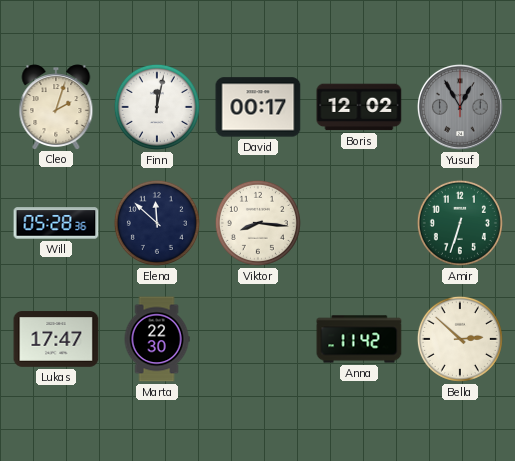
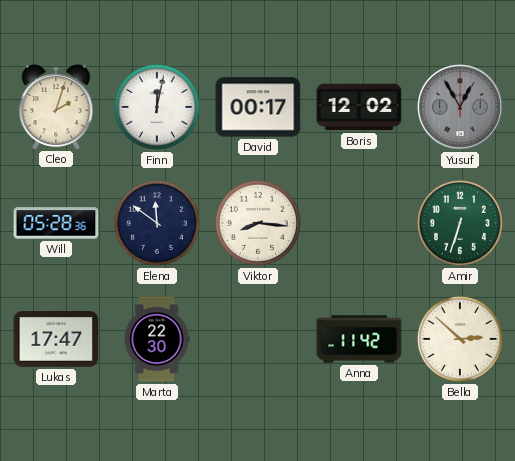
Elena: 11:52 -> 11:51
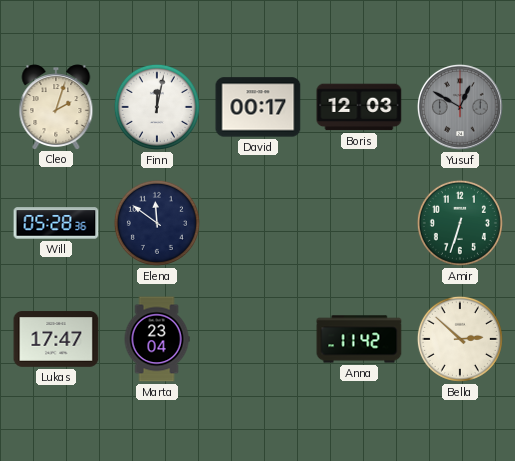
Boris: 12:02 -> 12:03
Yusuf: 12:55 -> 12:50
Viktor: 8:16 -> none
Marta: 22:30 -> 23:04
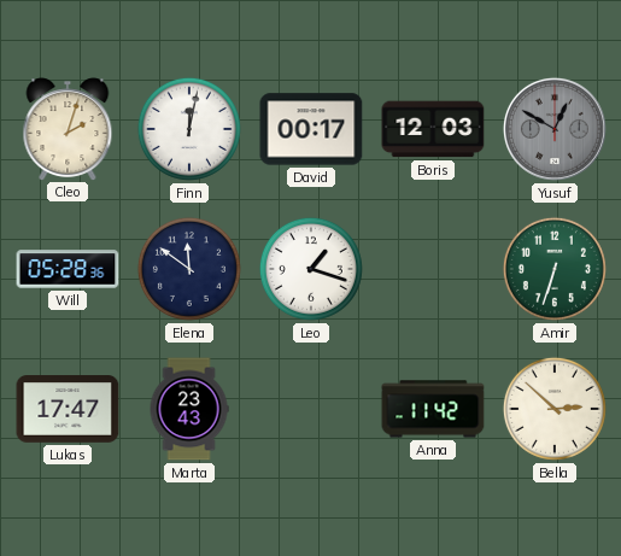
Leo: none -> 1:18
Marta: 23:04 -> 23:43
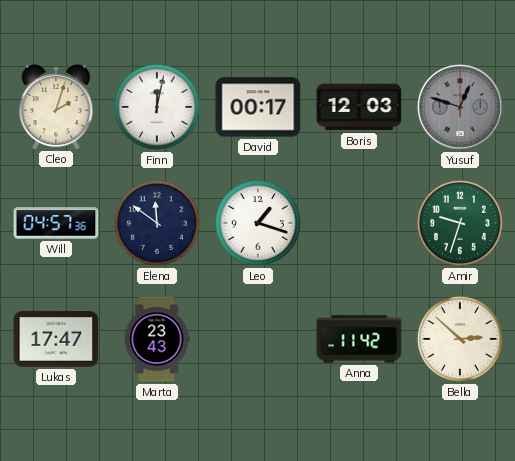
Yusuf: 12:50 -> 12:48
Will: 05:28 -> 04:57
Amir: 6:33 -> 9:33
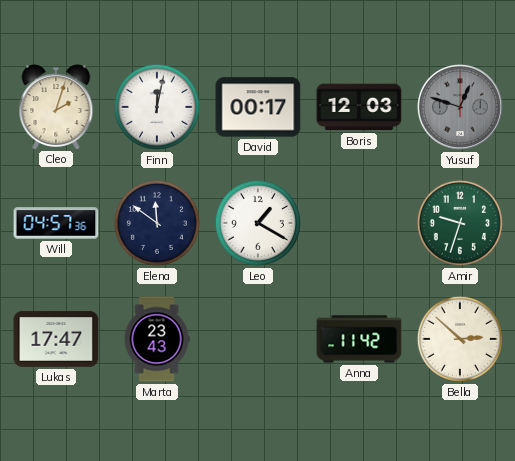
Leo: 1:18 -> 1:20
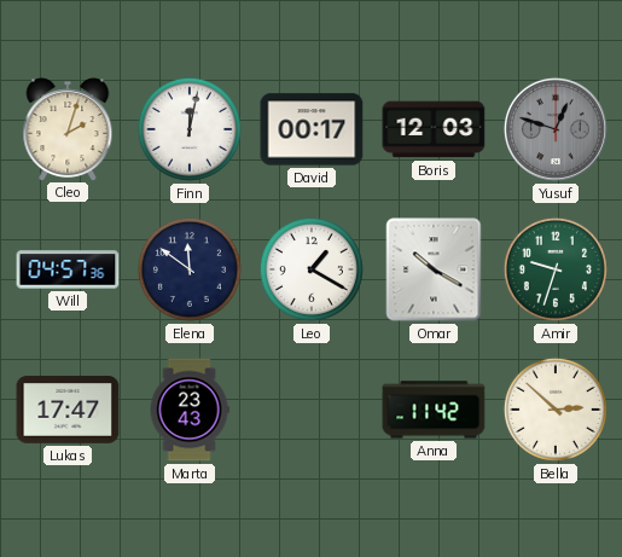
Omar: none -> 10:20
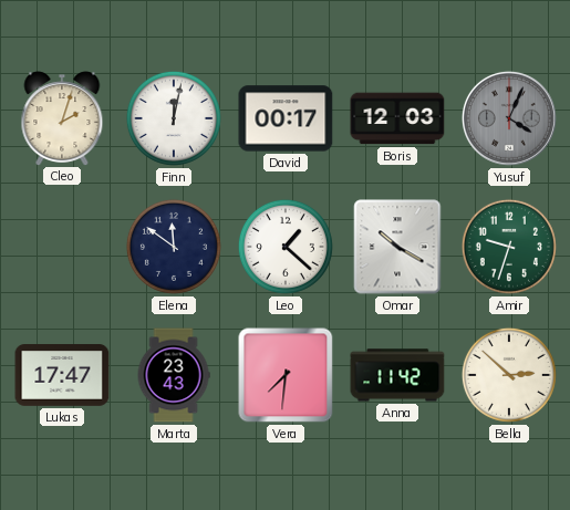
Yusuf: 12:48 -> 4:04
Will: 04:57 -> none
Leo: 1:20 -> 1:22
Vera: none -> 7:31
